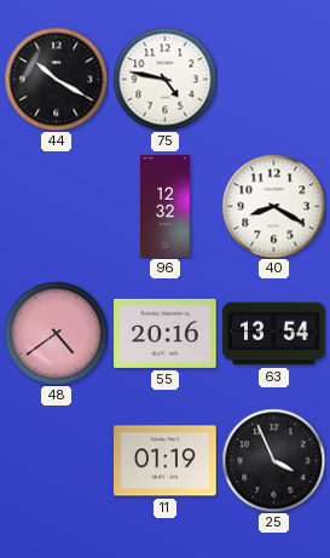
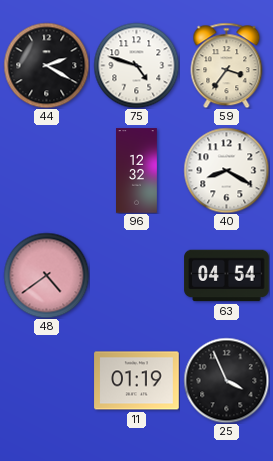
44: 10:20 -> 2:20
75: 4:47 -> 4:48
59: none -> 3:36
55: 20:16 -> none
63: 13:54 -> 04:54
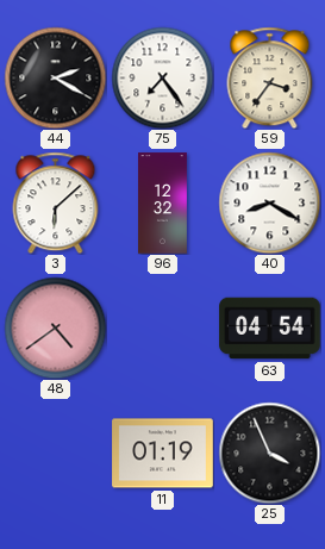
75: 4:48 -> 7:24
3: none -> 6:08
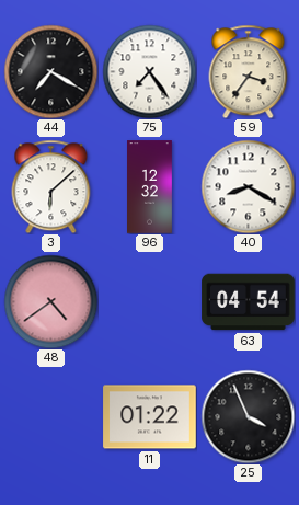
44: 2:20 -> 7:20
11: 01:19 -> 01:22
